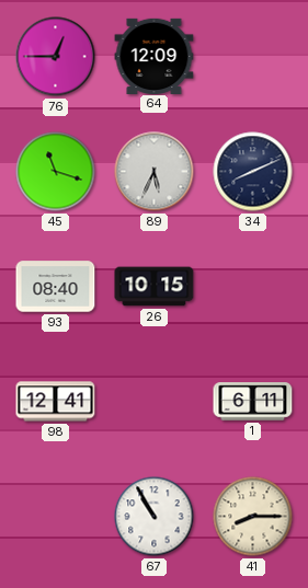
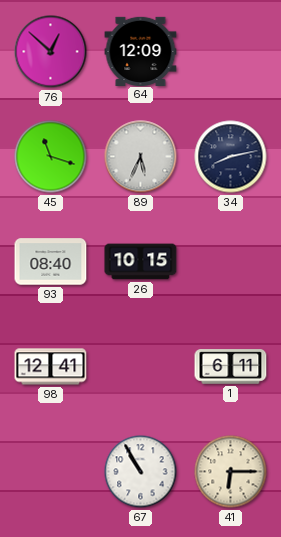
76: 12:45 -> 12:52
34: 8:11 -> 8:13
41: 8:15 -> 6:15
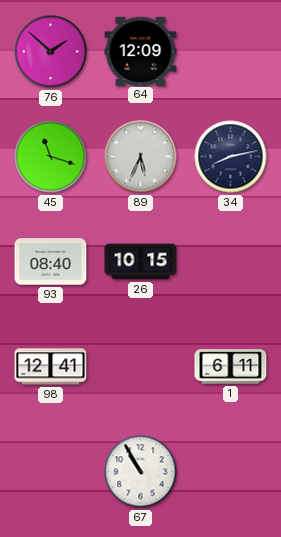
76: 12:52 -> 1:52
41: 6:15 -> none
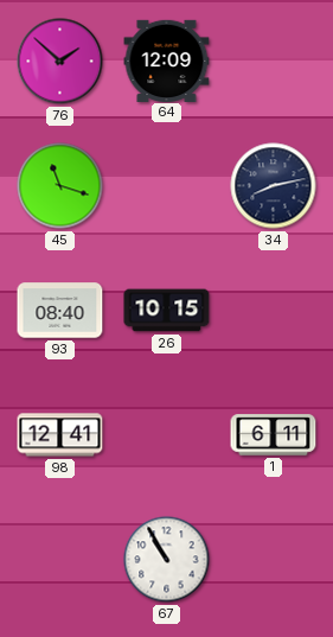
89: 5:34 -> none
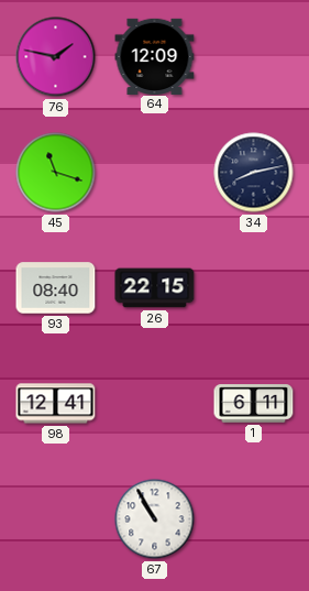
76: 1:52 -> 1:47
26: 10:15 -> 22:15
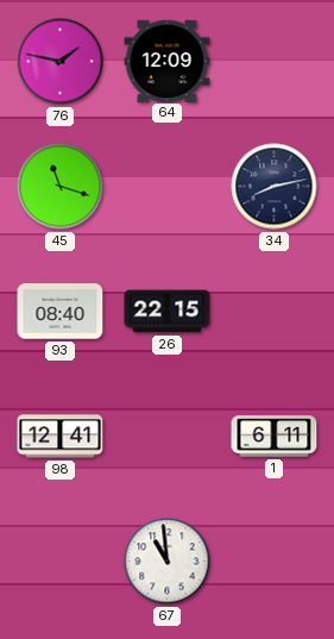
67: 10:55 -> 10:59
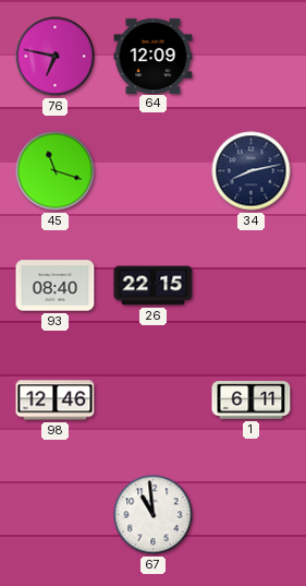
76: 1:47 -> 6:47
98: 12:41 -> 12:46
